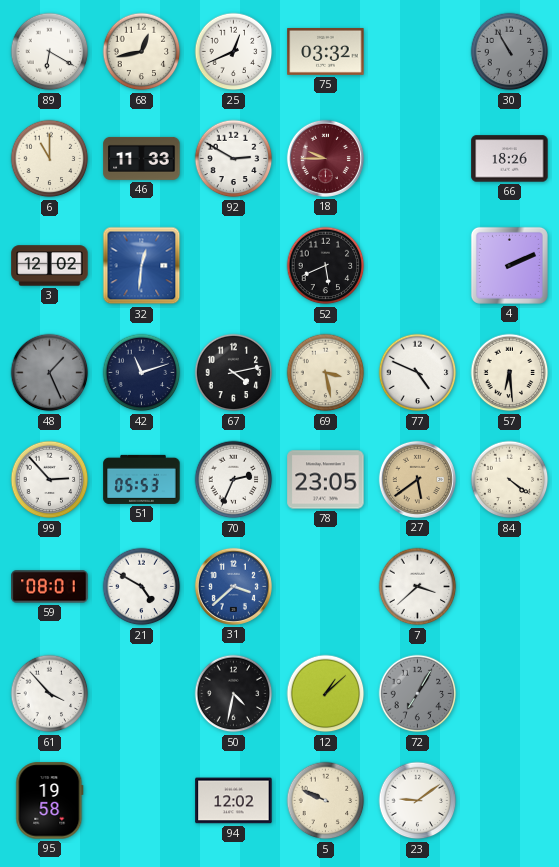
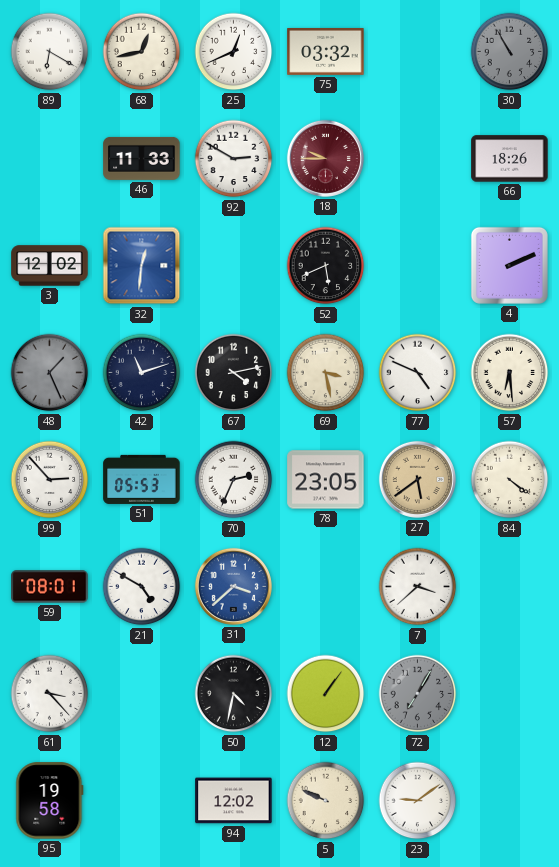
6: 11:00 -> none
61: 3:53 -> 3:23
12: 1:08 -> 1:06
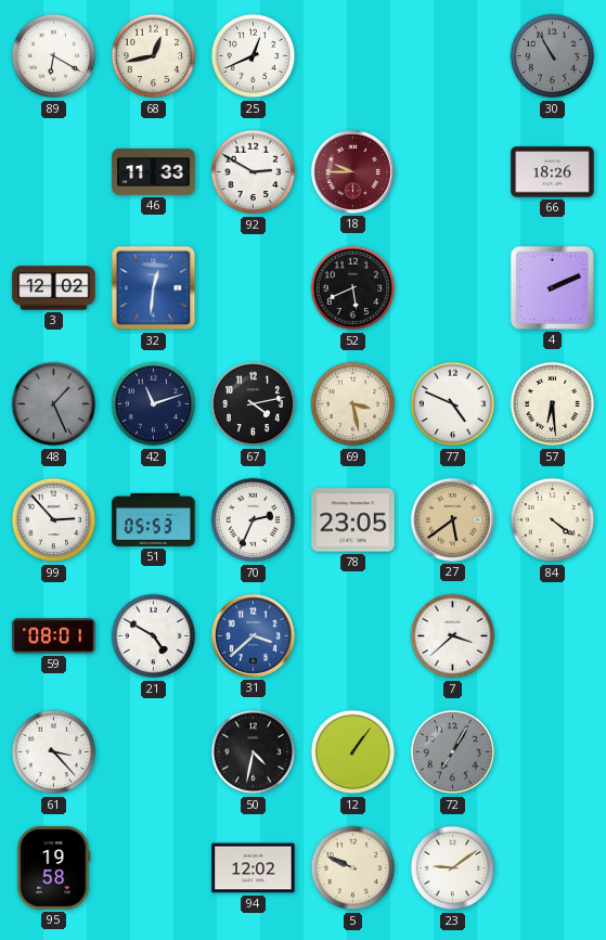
75: 03:32 -> none
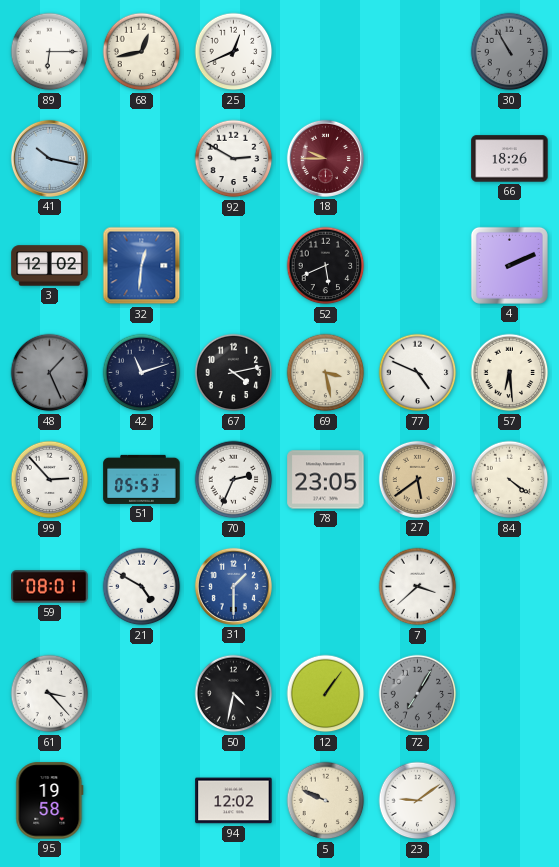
89: 6:20 -> 6:15
41: none -> 10:17
46: 11:33 -> none
31: 3:38 -> 1:30
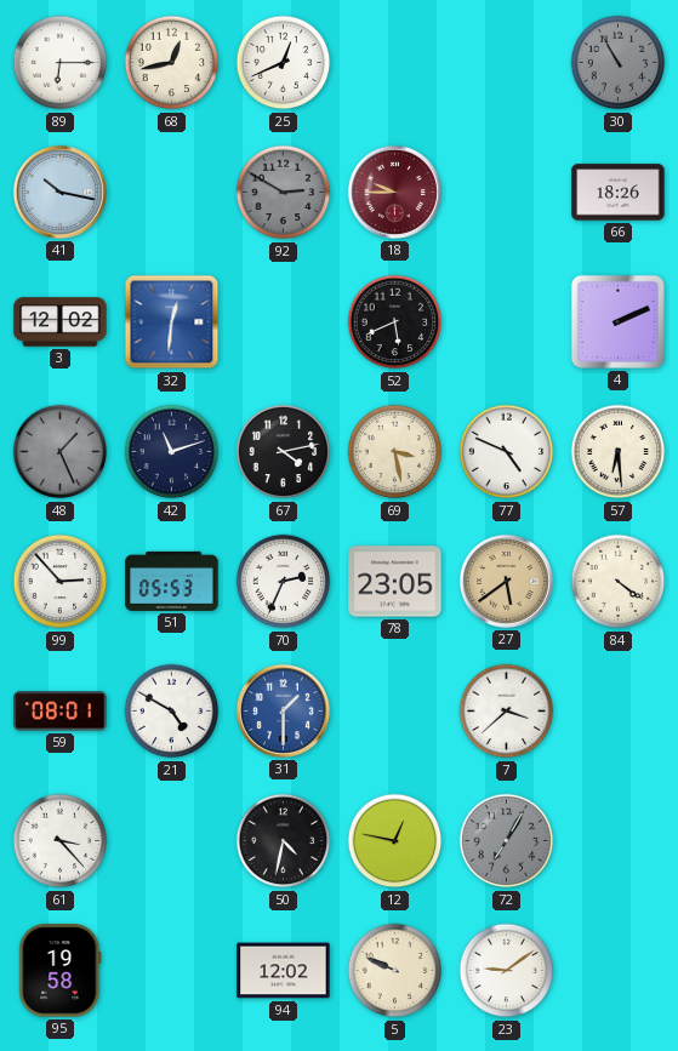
92 dial: white -> grey
12: 1:06 -> 12:47
